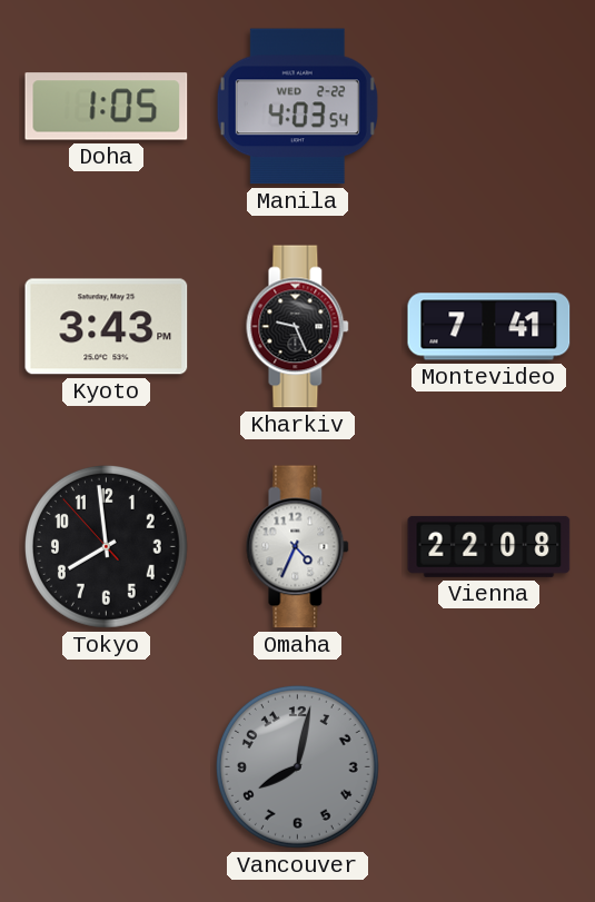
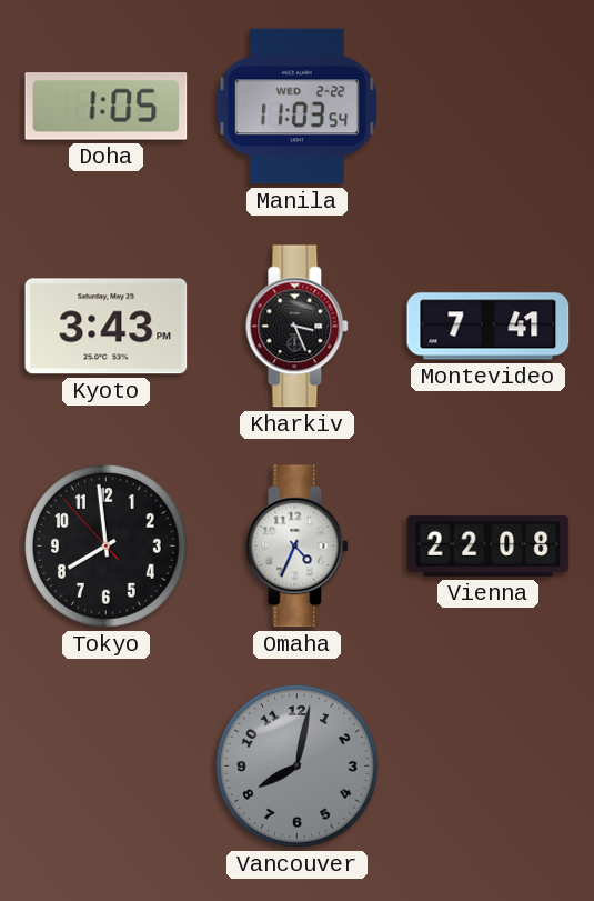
Manila: 4:03 -> 11:03
Kharkiv: 9:26 -> 3:26
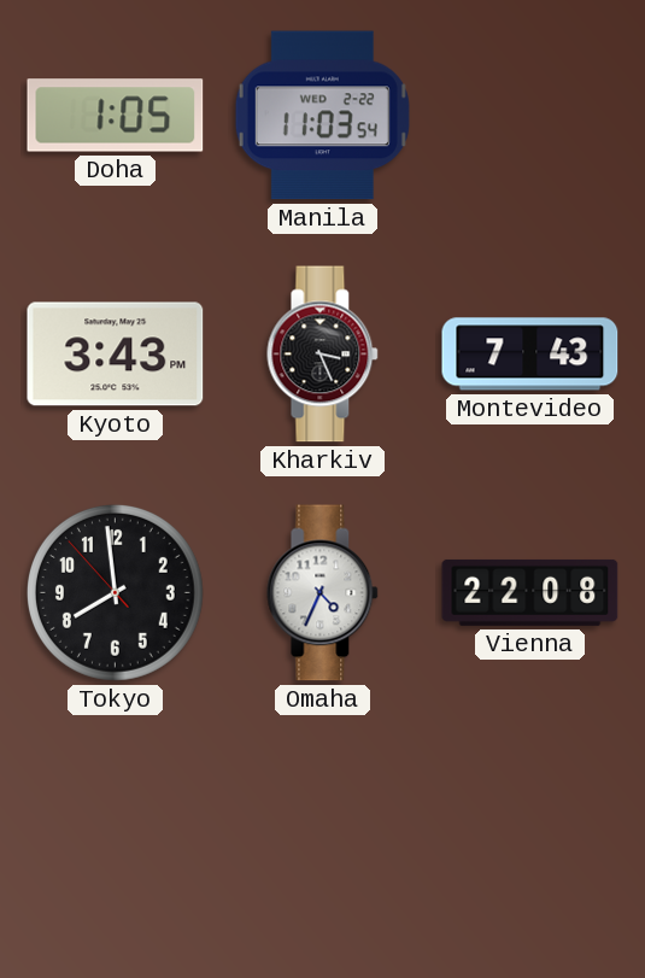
Montevideo: 7:41 -> 7:43
Vancouver: 8:02 -> none
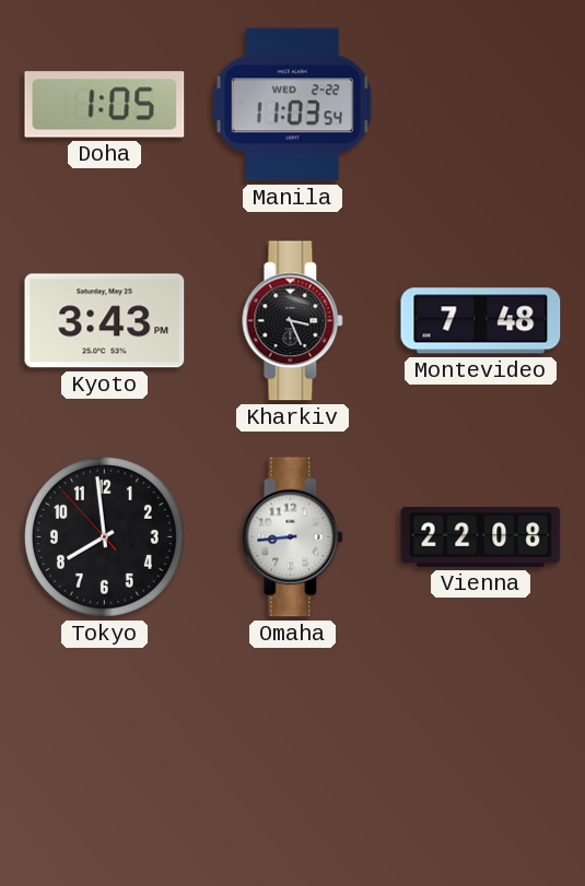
Montevideo: 7:43 -> 7:48
Omaha: 4:34 -> 8:44
